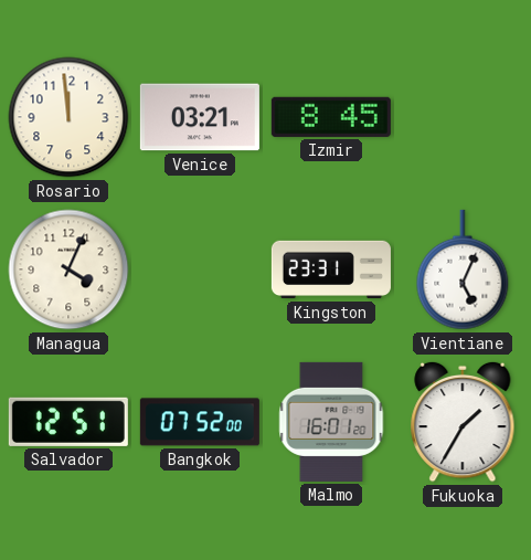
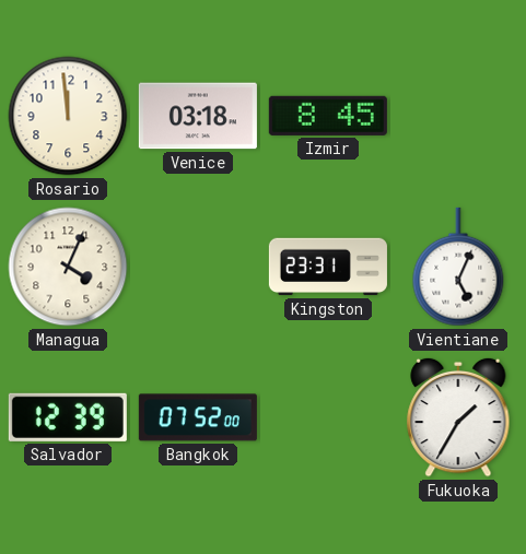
Venice: 03:21 -> 03:18
Salvador: 12:51 -> 12:39
Malmo: 16:01 -> none
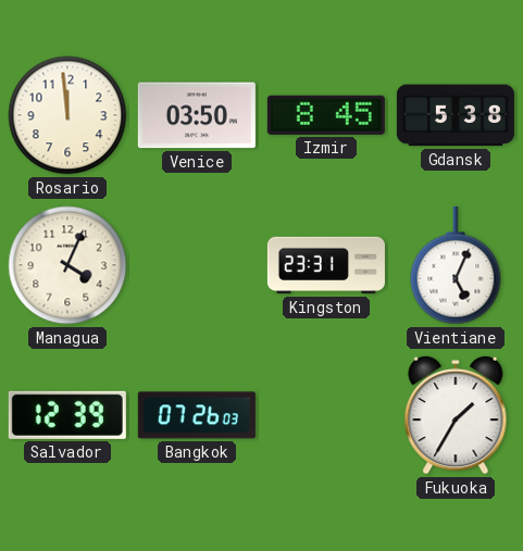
Venice: 03:18 -> 03:50
Gdansk: none -> 5:38
Bangkok: 07:52 -> 07:26
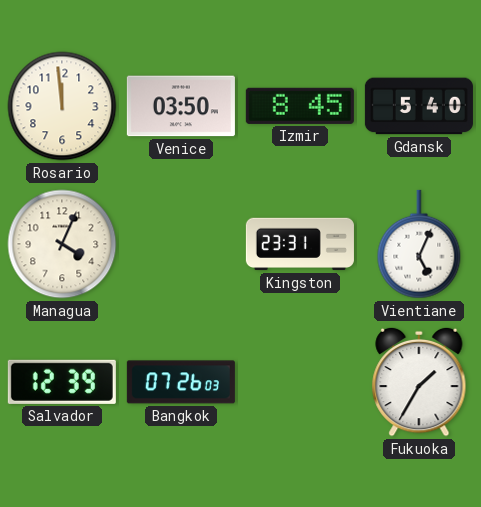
Gdansk: 5:38 -> 5:40
